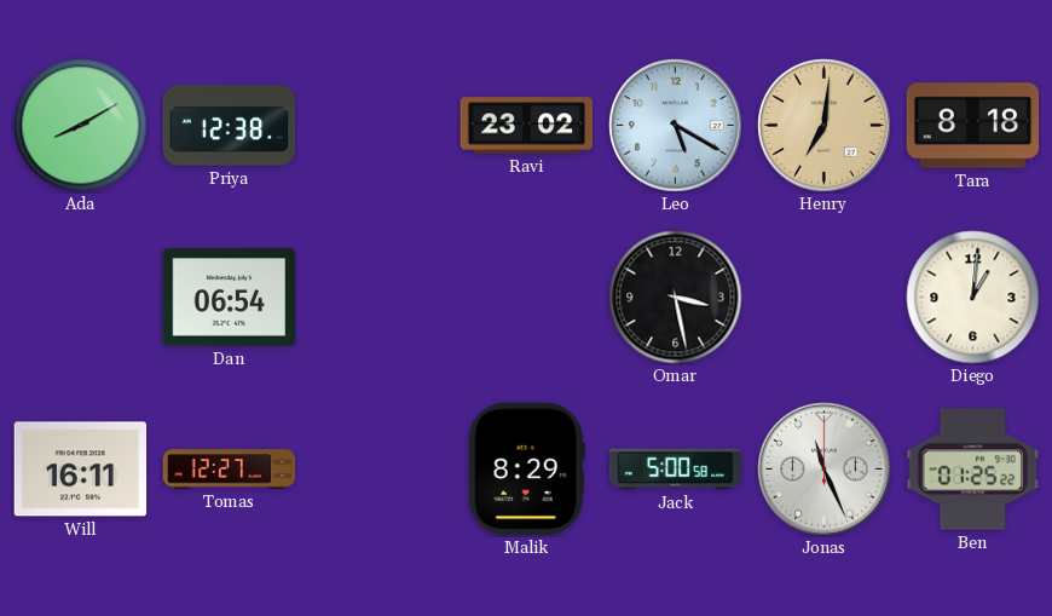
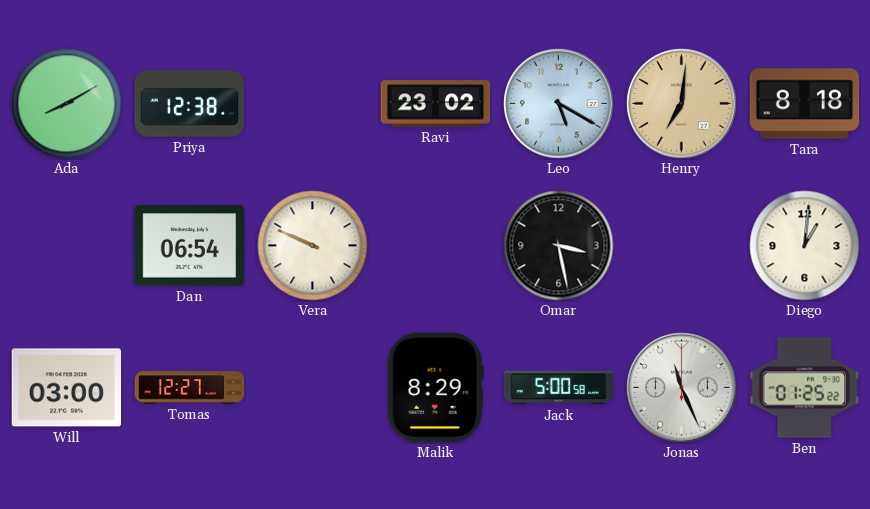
Vera: none -> 9:49
Will: 16:11 -> 03:00
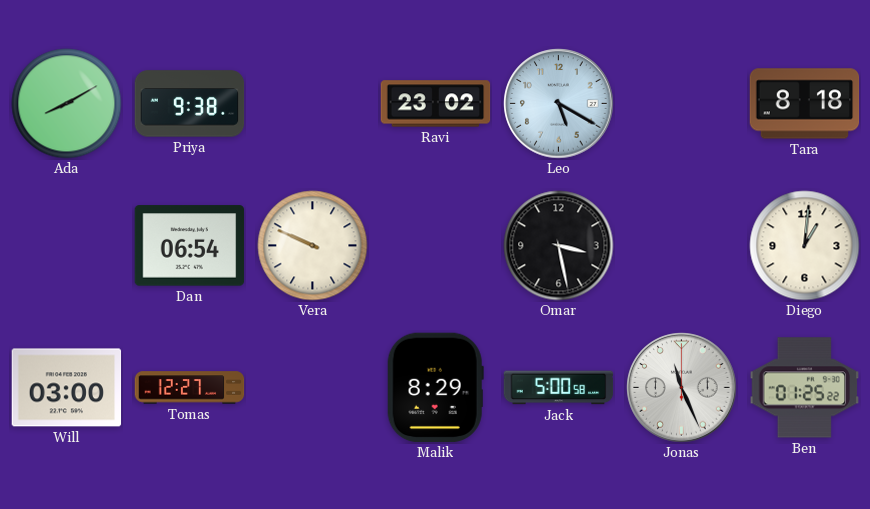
Priya: 12:38 -> 9:38
Henry: 7:01 -> none
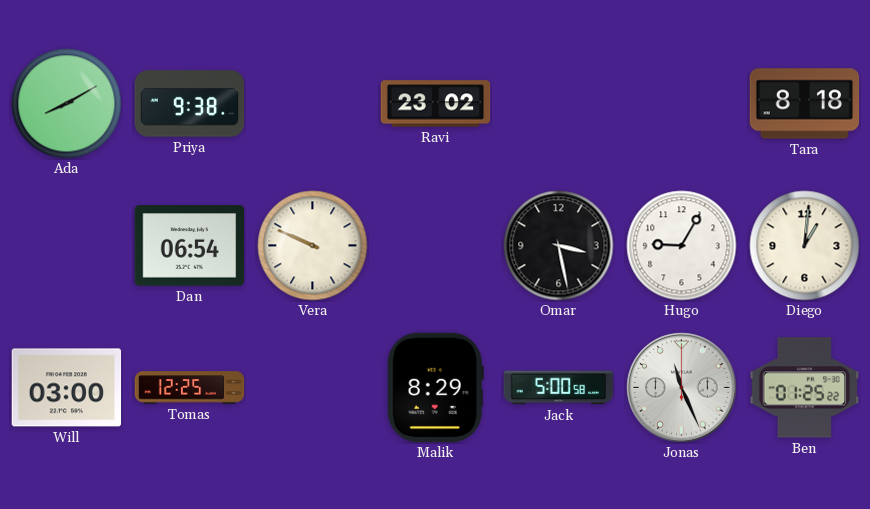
Leo: 5:20 -> none
Hugo: none -> 9:05
Tomas: 12:27 -> 12:25
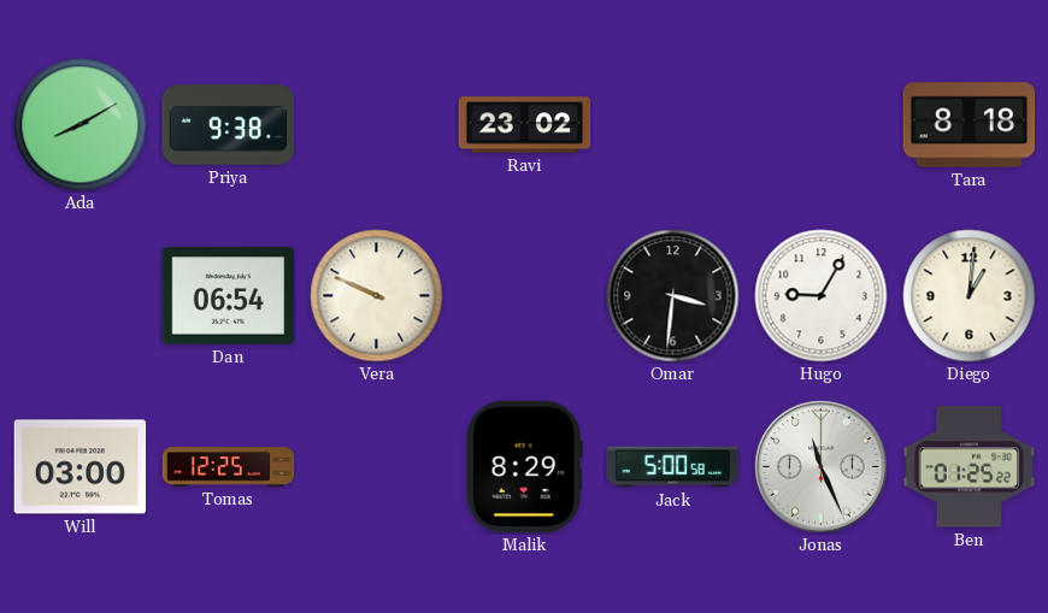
Omar: 3:28 -> 3:31
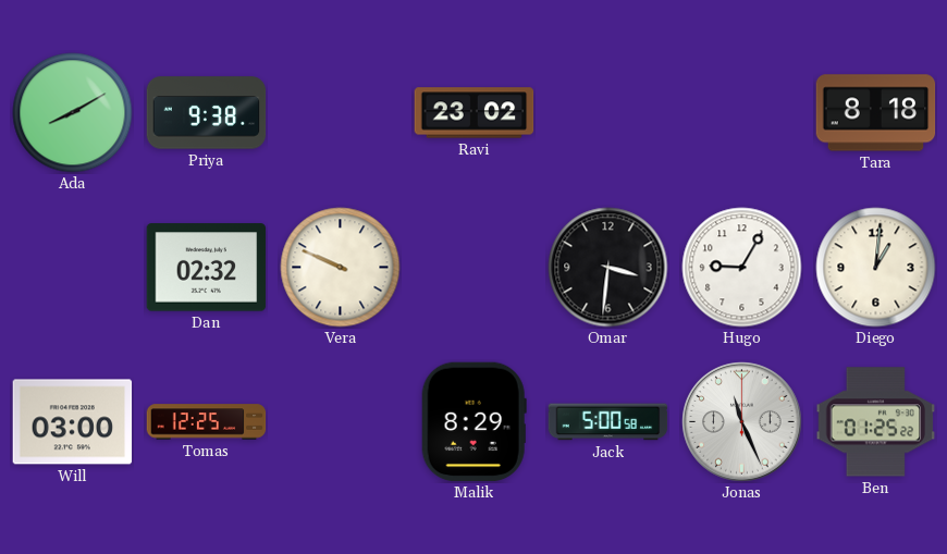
Dan: 06:54 -> 02:32
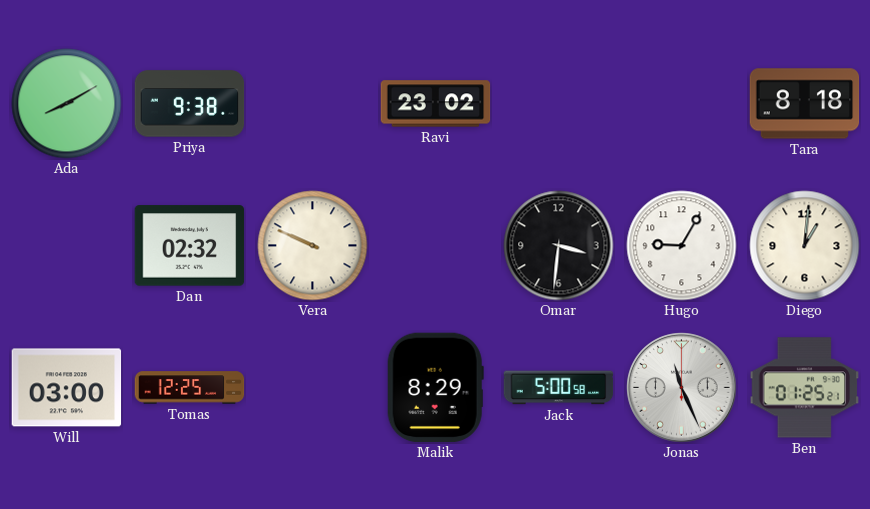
Ben: 01:25:22 -> 01:25:21
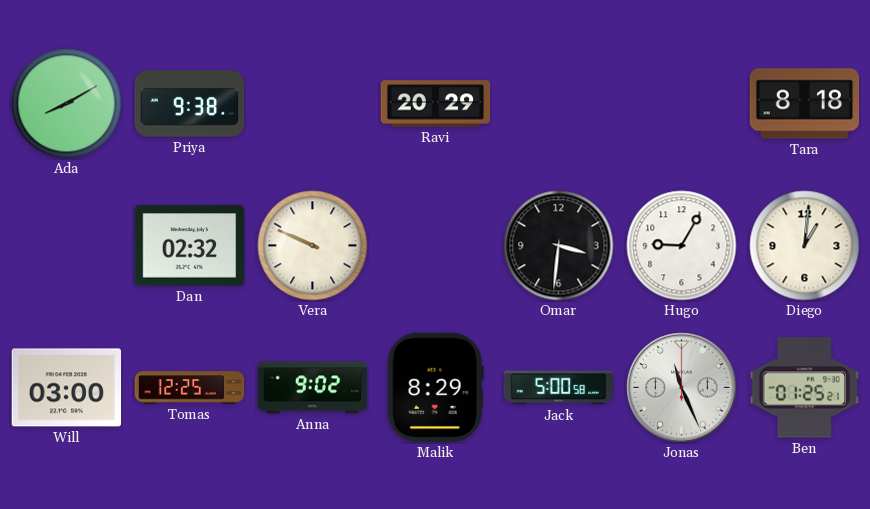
Ravi: 23:02 -> 20:29
Anna: none -> 9:02
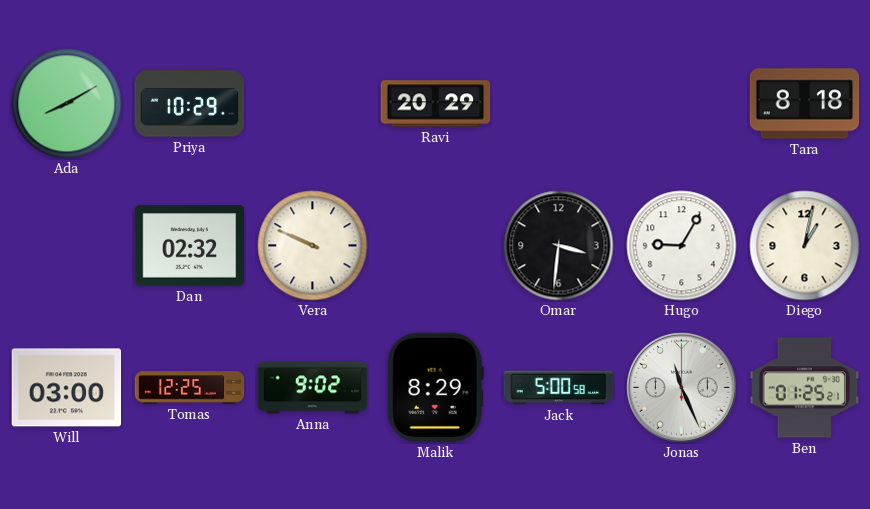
Priya: 9:38 -> 10:29
Diego: 1:01 -> 1:02
